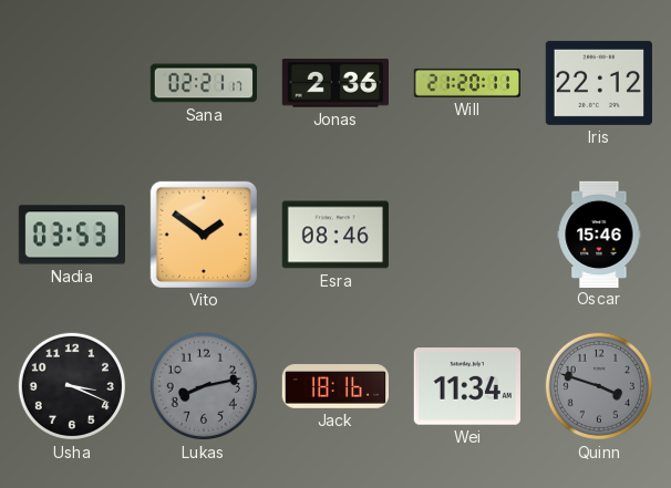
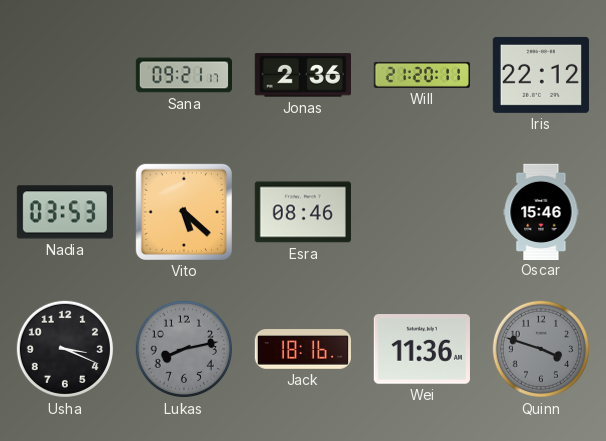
Sana: 02:21 -> 09:21
Vito: 1:51 -> 5:22
Wei: 11:34 -> 11:36
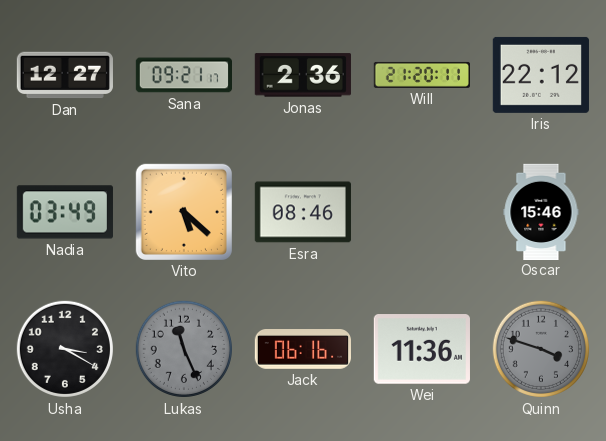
Dan: none -> 12:27
Nadia: 03:53 -> 03:49
Usha: 3:19 -> 3:20
Lukas: 8:13 -> 11:26
Jack: 18:16 -> 06:16
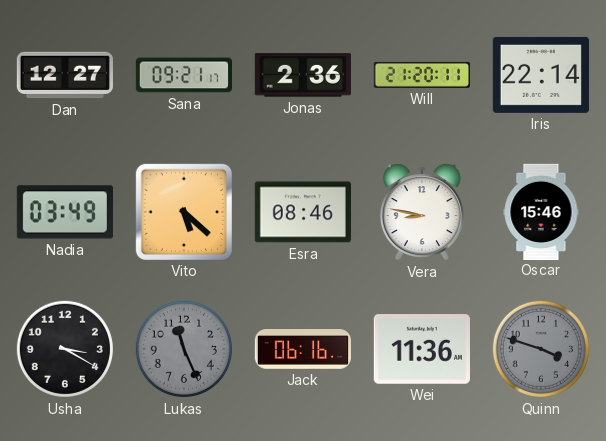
Iris: 22:12 -> 22:14
Vera: none -> 8:47
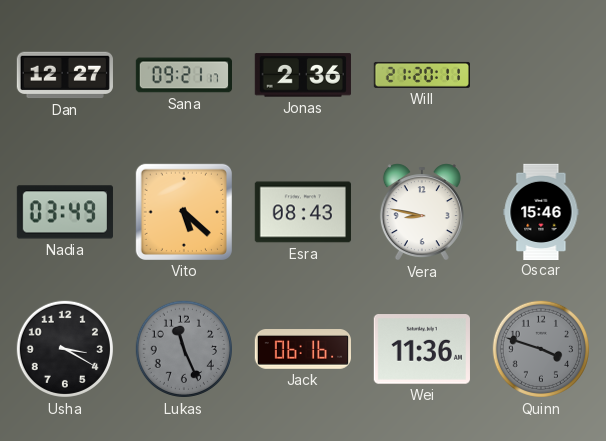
Iris: 22:14 -> none
Esra: 08:46 -> 08:43
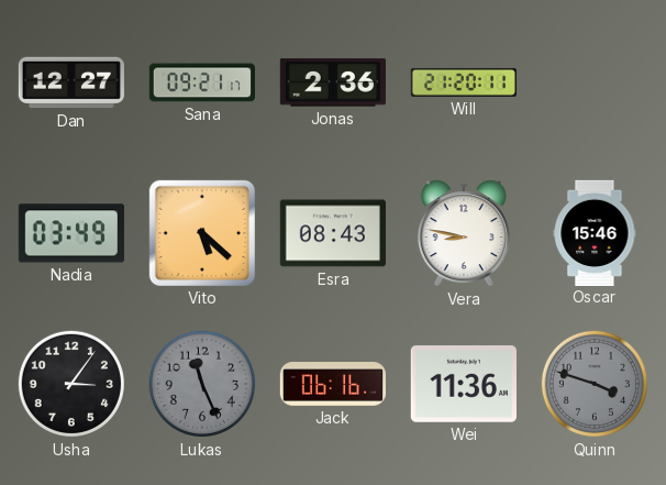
Usha: 3:20 -> 3:06
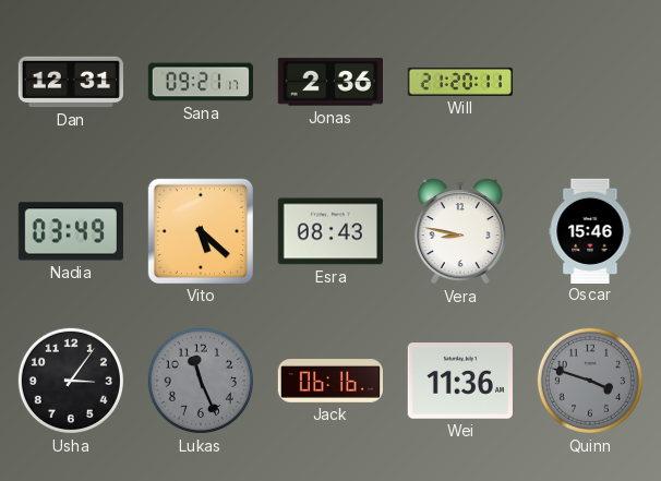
Dan: 12:27 -> 12:31
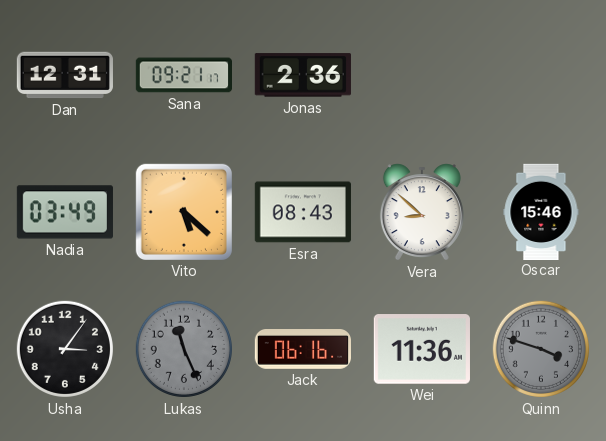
Will: 21:20 -> none
Vera: 8:47 -> 8:52
